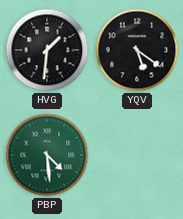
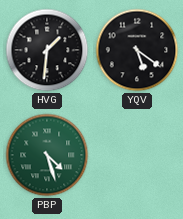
PBP: 4:29 -> 4:27
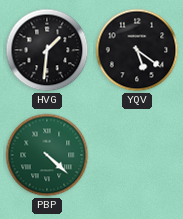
PBP: 4:27 -> 4:22
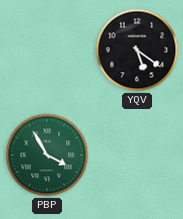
HVG: 1:31 -> none
PBP: 4:22 -> 3:55
